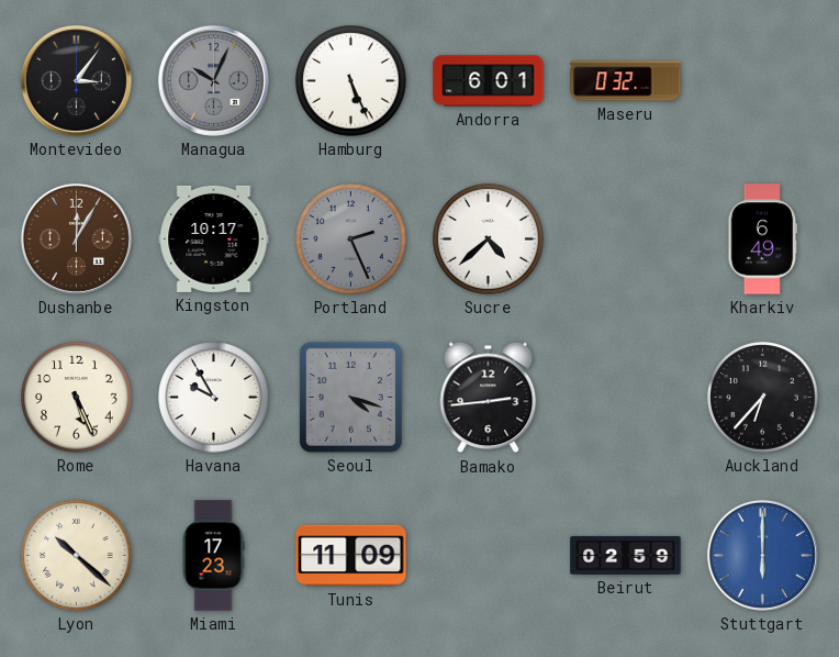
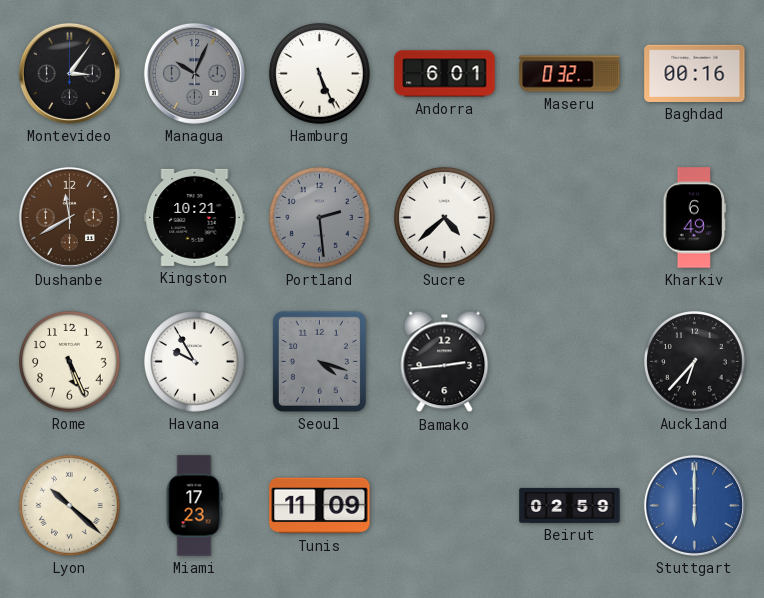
Baghdad: none -> 00:16
Dushanbe: 12:05 -> 11:40
Kingston: 10:17 -> 10:21
Portland: 2:26 -> 2:29
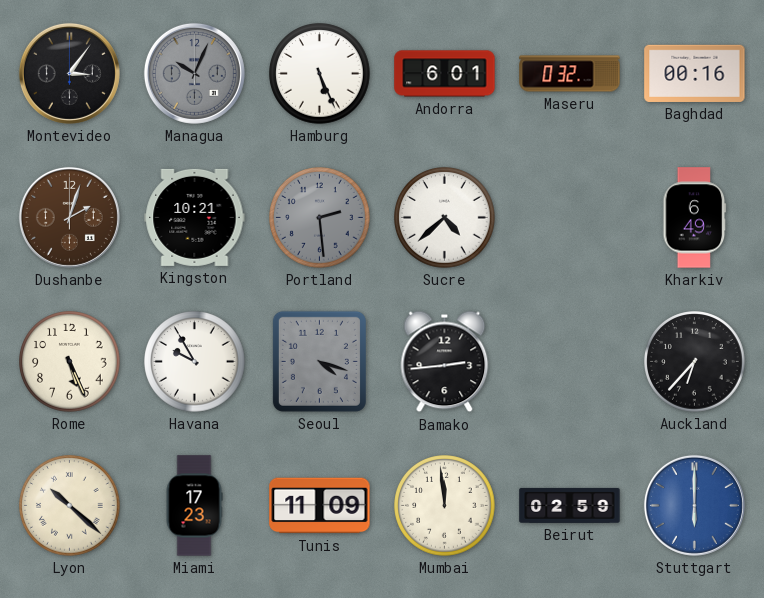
Dushanbe: 11:40 -> 2:03
Mumbai: none -> 11:59
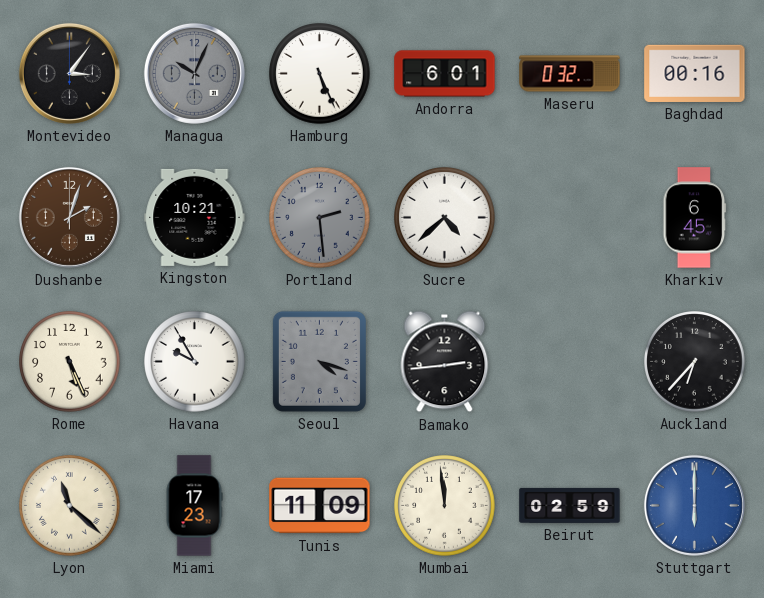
Kharkiv: 6:49 -> 6:45
Lyon: 10:22 -> 11:22
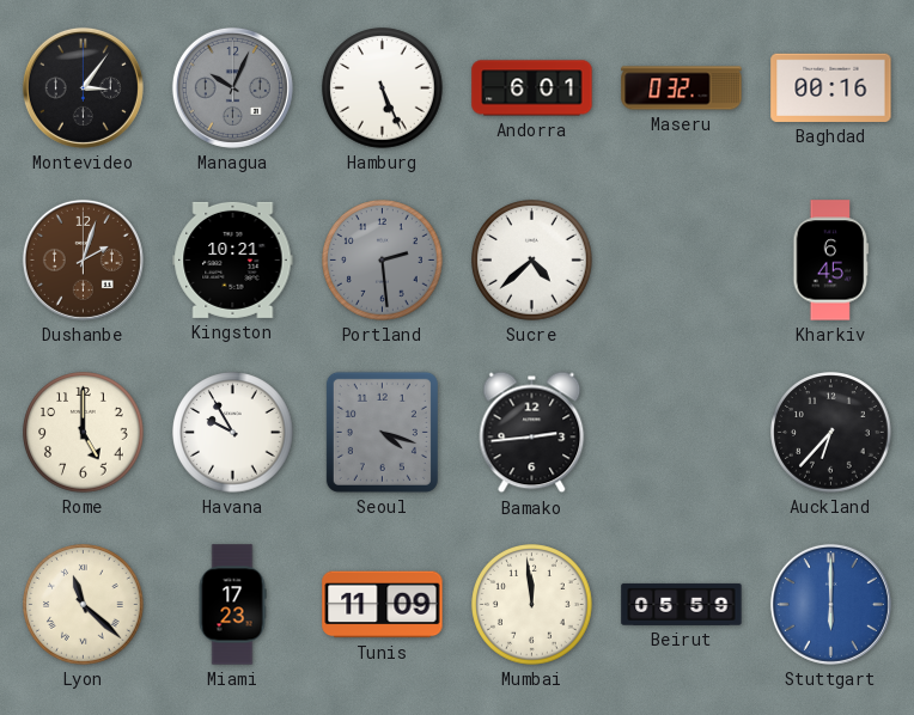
Rome: 5:26 -> 5:00
Beirut: 02:59 -> 05:59
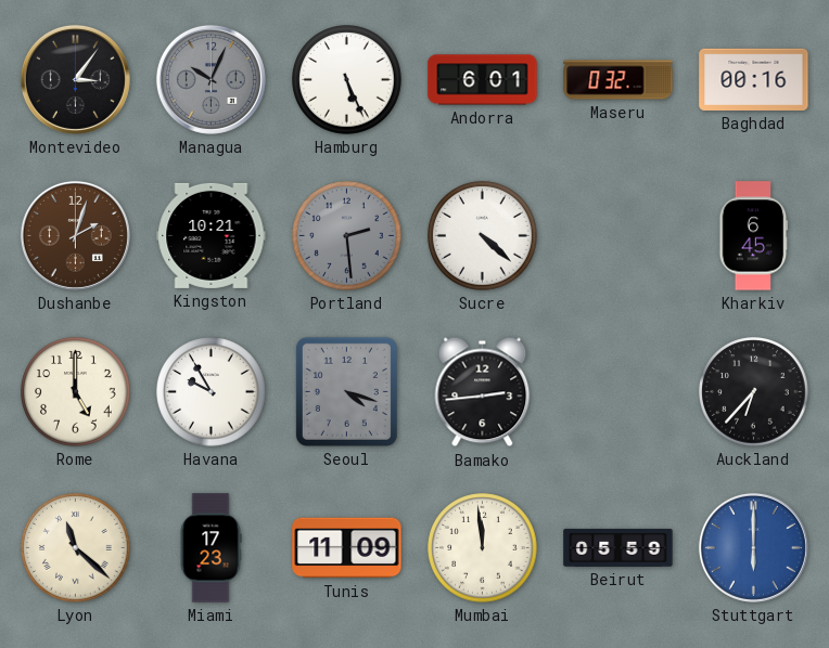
Sucre: 4:38 -> 4:22
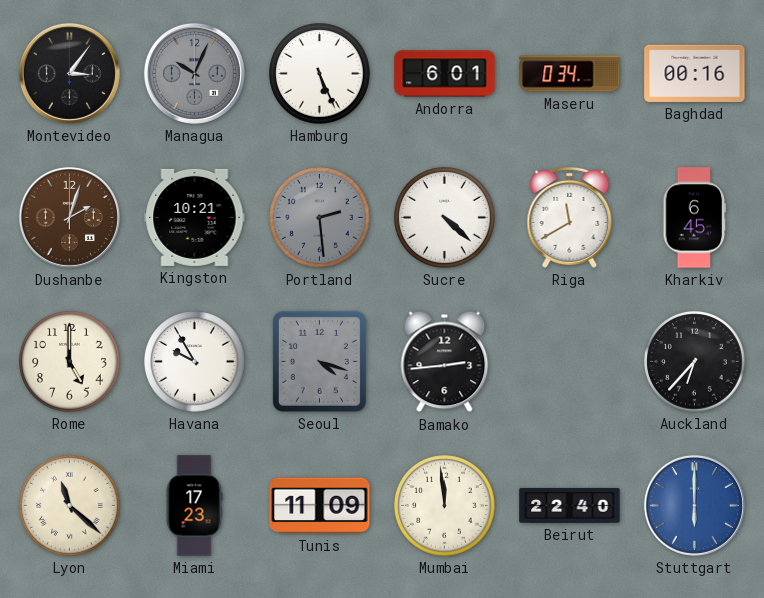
Maseru: 0:32 -> 0:34
Riga: none -> 11:40
Beirut: 05:59 -> 22:40
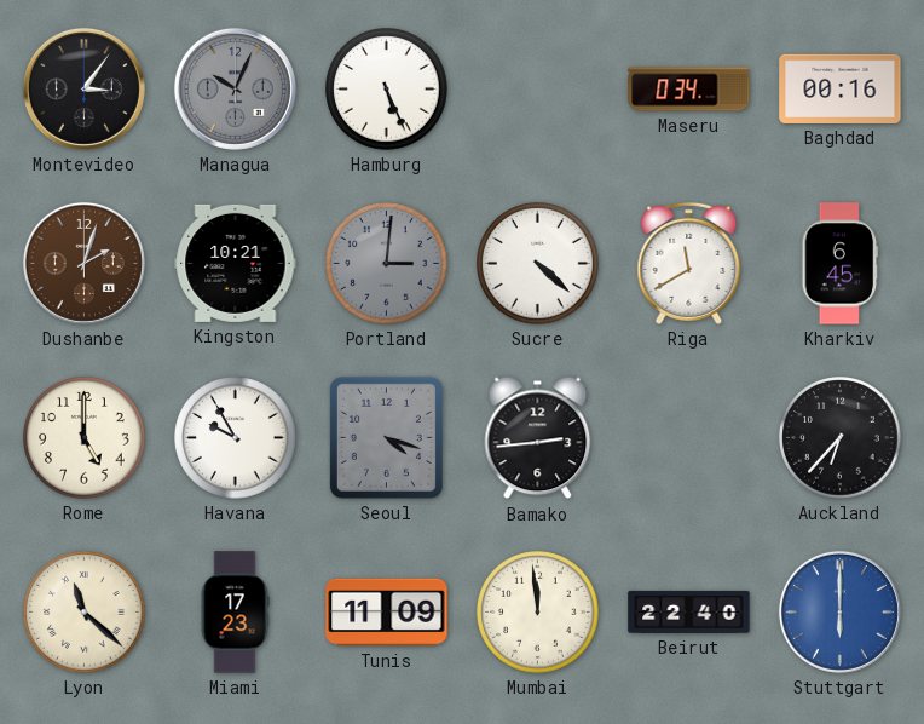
Andorra: 6:01 -> none
Portland: 2:29 -> 3:01
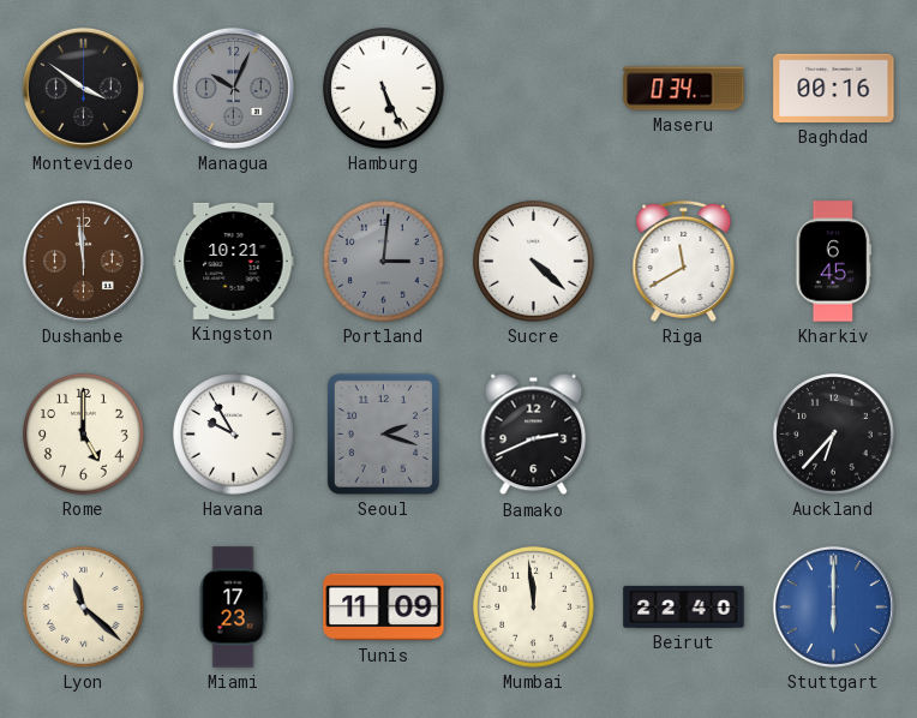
Montevideo: 3:06 -> 3:51
Dushanbe: 2:03 -> 11:59
Seoul: 4:18 -> 2:18
Bamako: 2:44 -> 2:41
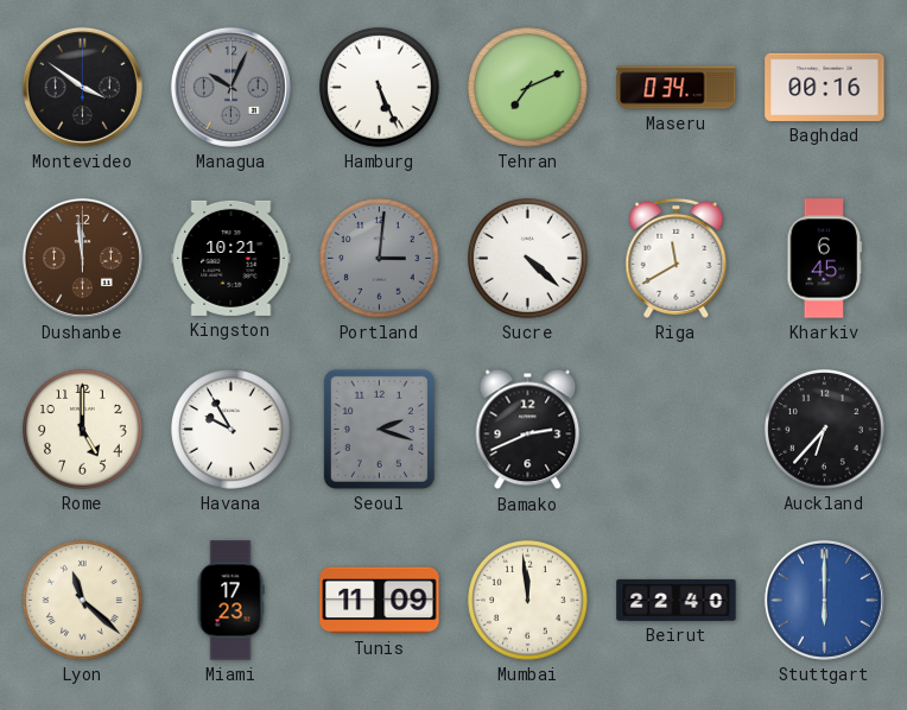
Tehran: none -> 7:11
